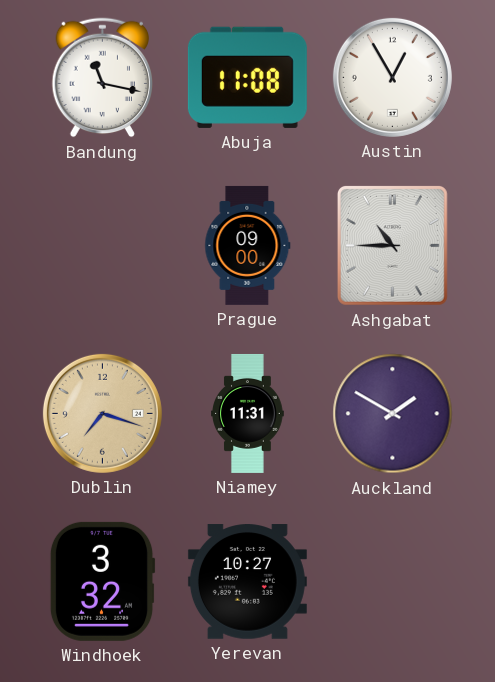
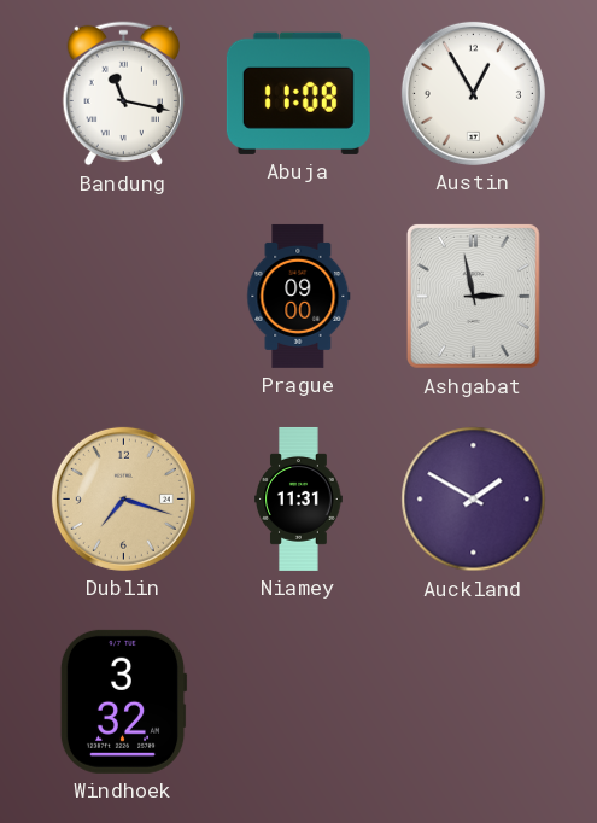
Ashgabat: 10:45 -> 2:58
Yerevan: 10:27 -> none
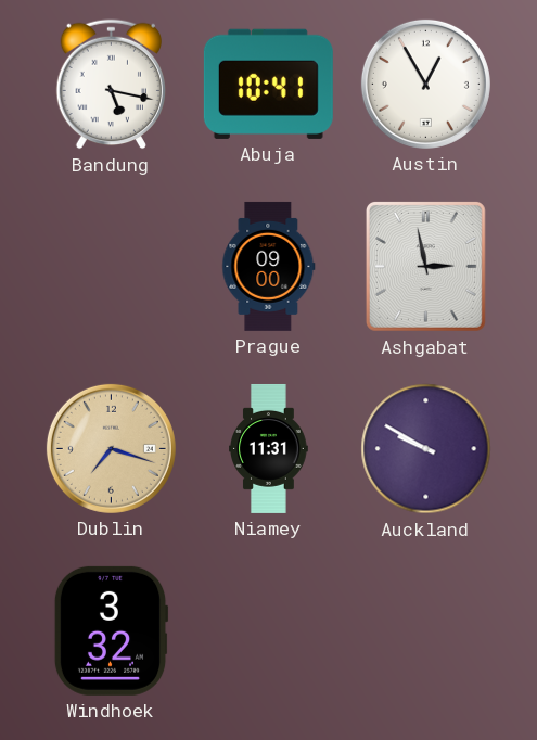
Bandung: 11:17 -> 5:17
Abuja: 11:08 -> 10:41
Auckland: 1:50 -> 9:50
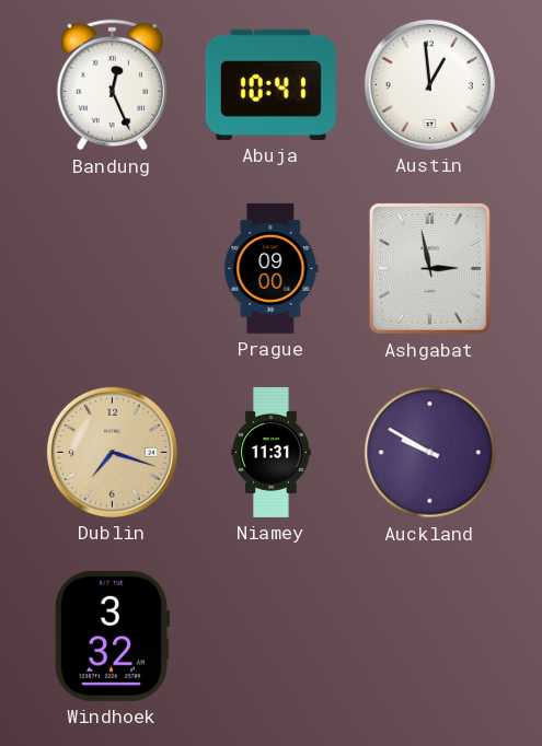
Bandung: 5:17 -> 12:26
Austin: 12:55 -> 12:59
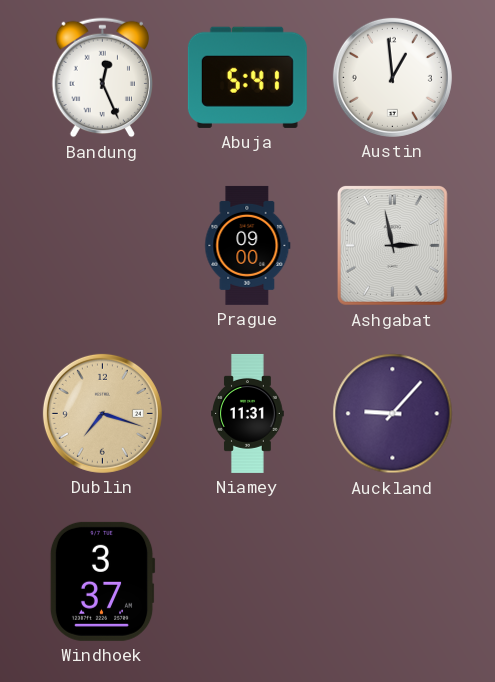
Abuja: 10:41 -> 5:41
Auckland: 9:50 -> 9:07
Windhoek: 3:32 -> 3:37
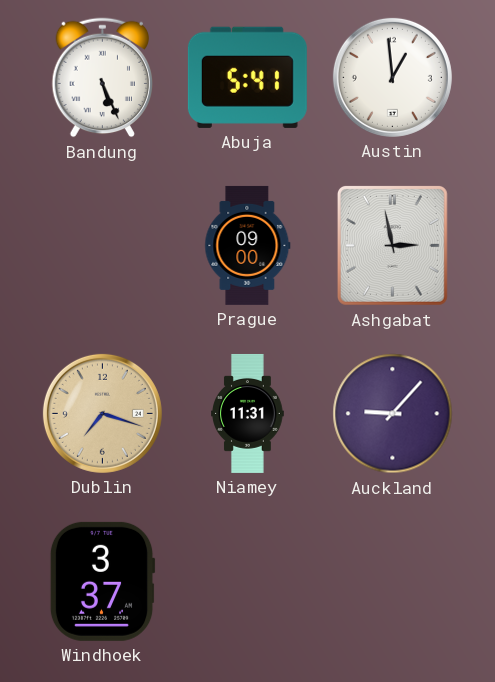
Bandung: 12:26 -> 5:26
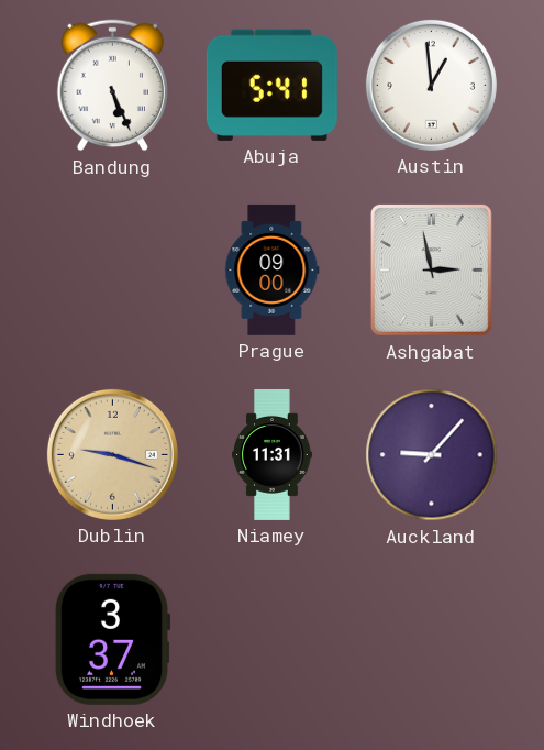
Dublin: 7:18 -> 9:18
